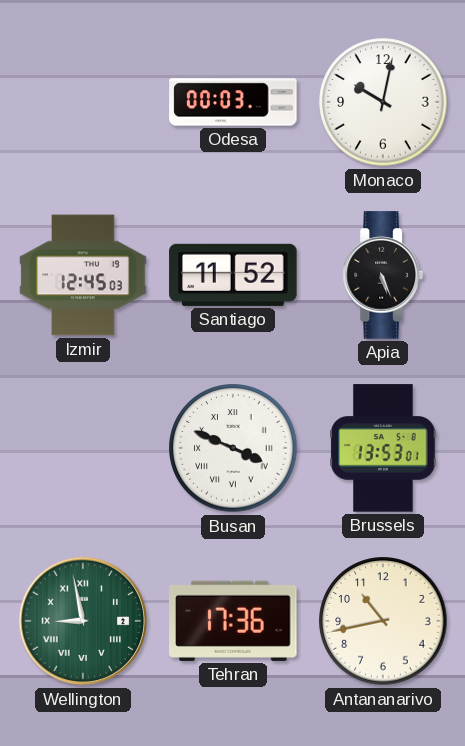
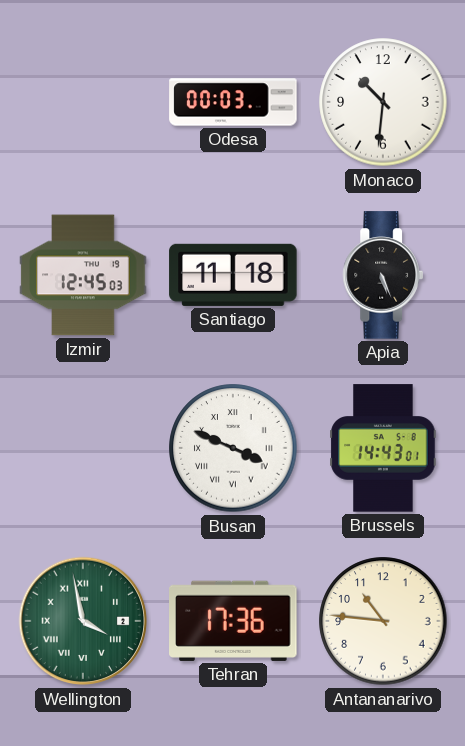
Monaco: 10:02 -> 10:31
Santiago: 11:52 -> 11:18
Brussels: 13:53 -> 14:43
Wellington: 8:58 -> 3:58
Antananarivo: 10:43 -> 10:46
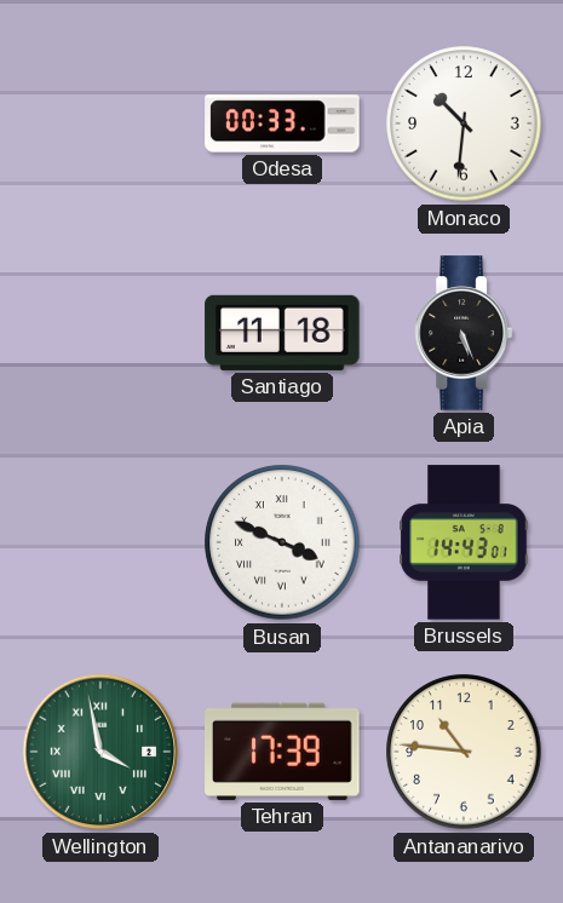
Odesa: 00:03 -> 00:33
Izmir: 12:45 -> none
Tehran: 17:36 -> 17:39
